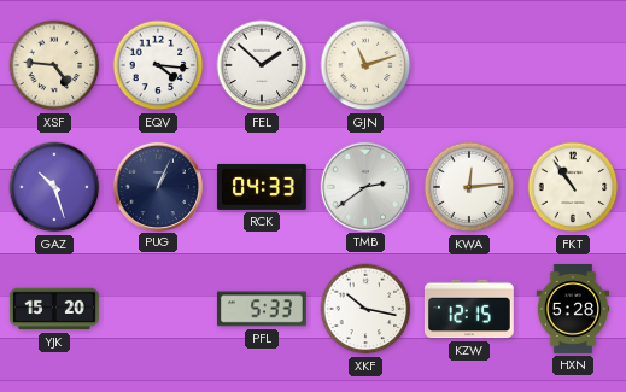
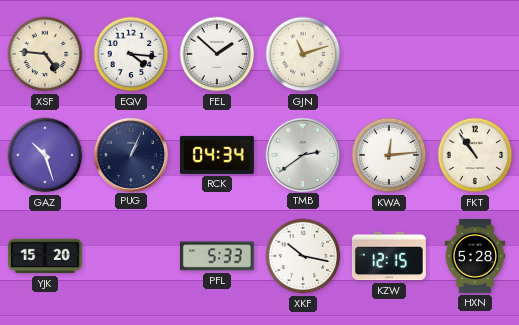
RCK: 04:33 -> 04:34
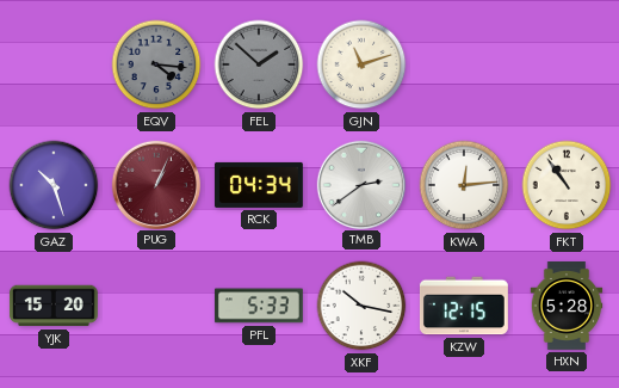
XSF: 4:46 -> none
EQV dial: white -> grey
FEL dial: white -> grey
PUG dial: navy -> burgundy
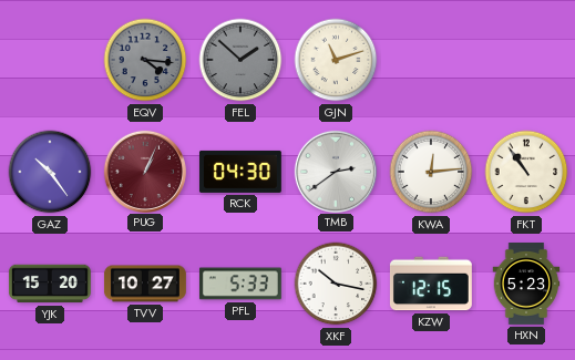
GAZ: 10:27 -> 10:24
RCK: 04:34 -> 04:30
TVV: none -> 10:27
HXN: 5:28 -> 5:23
